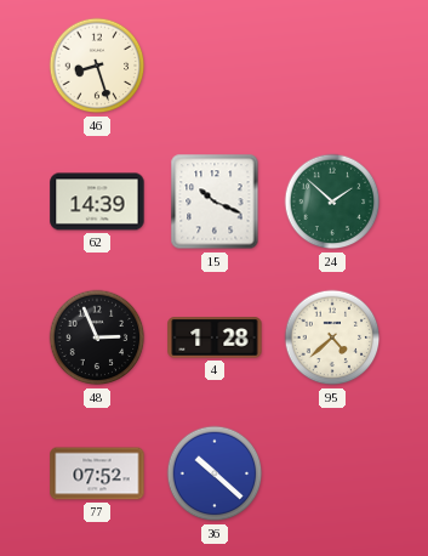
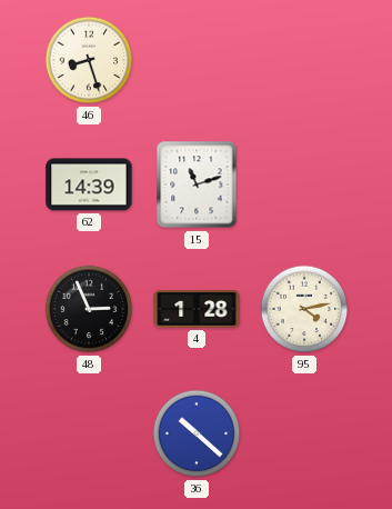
15: 10:19 -> 11:12
24: 1:52 -> none
95: 4:38 -> 4:13
77: 07:52 -> none
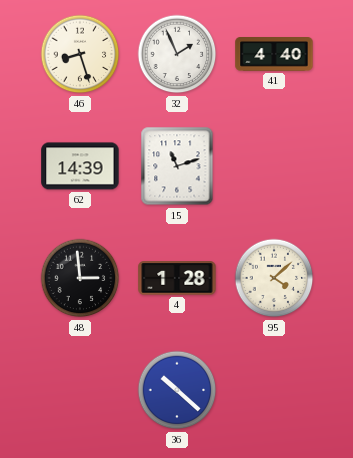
32: none -> 1:56
41: none -> 4:40
48: 2:56 -> 2:59
95: 4:13 -> 4:08
